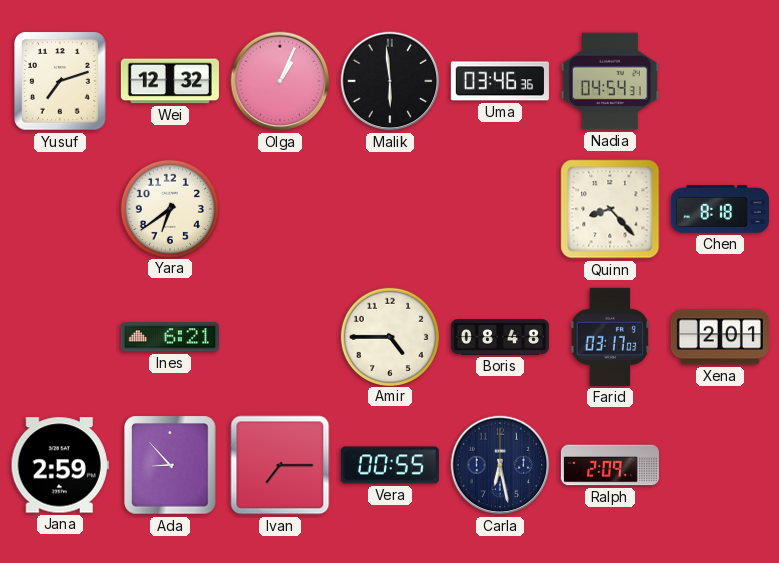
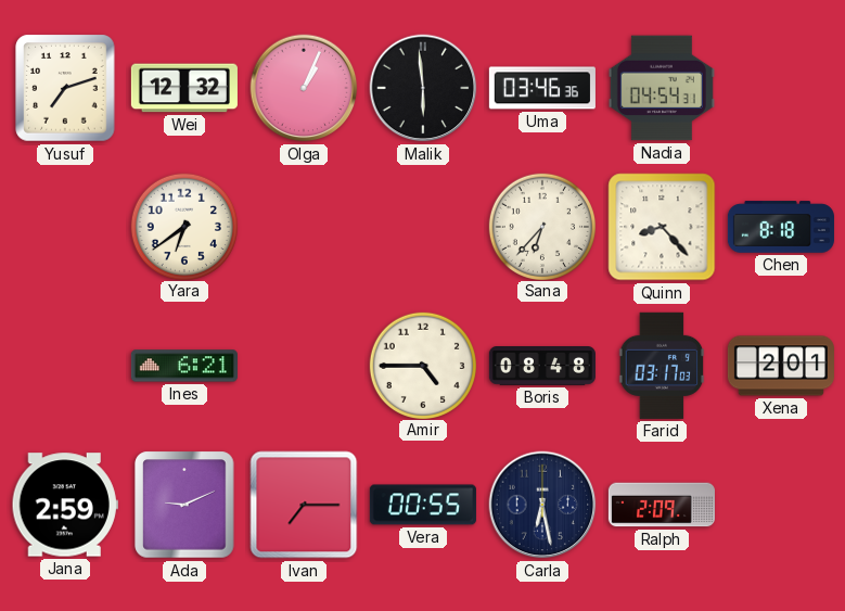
Sana: none -> 6:37
Ada: 8:53 -> 9:11
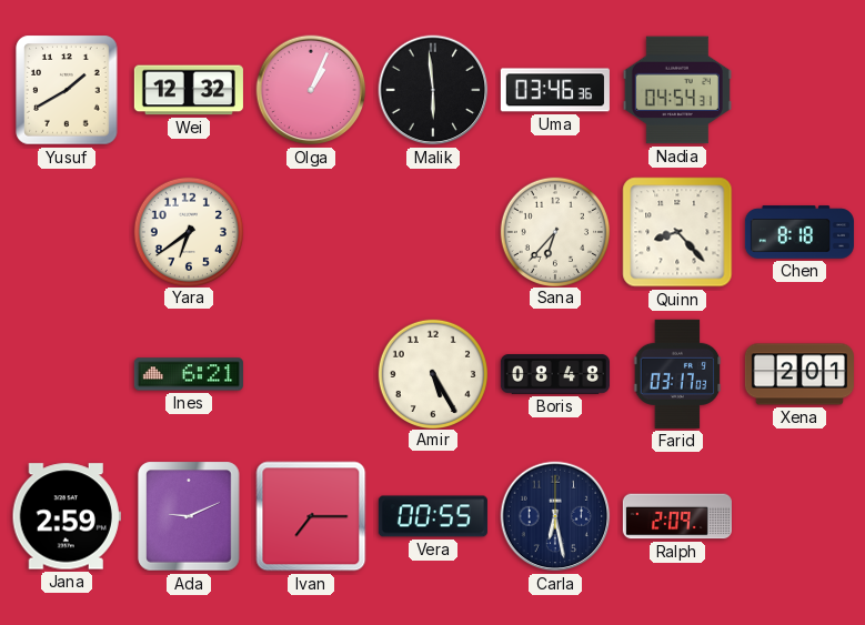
Yusuf: 7:12 -> 1:40
Amir: 4:45 -> 5:25
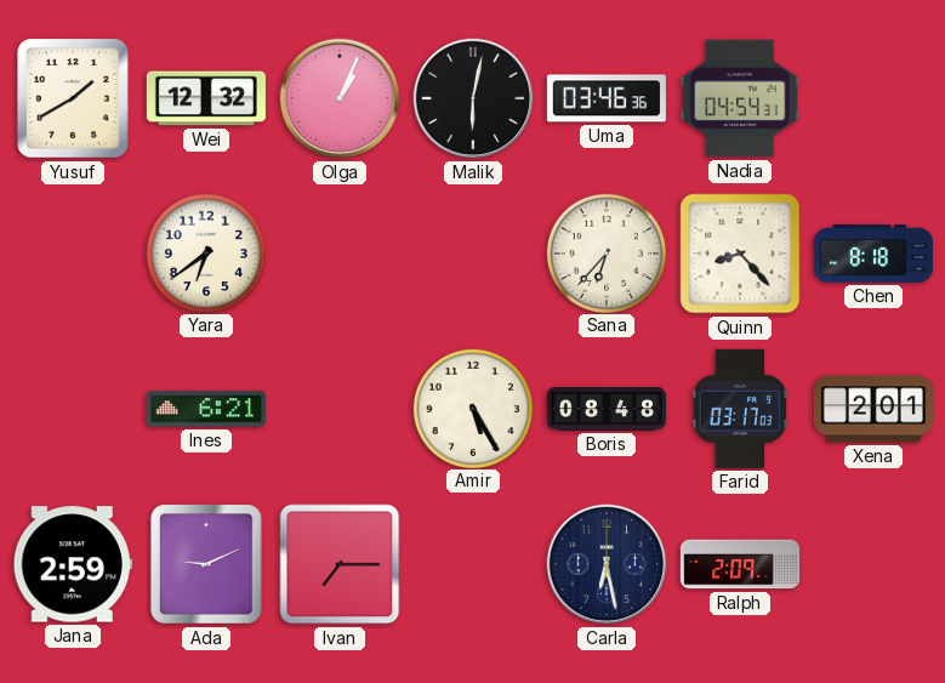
Malik: 5:59 -> 6:02
Vera: 00:55 -> none
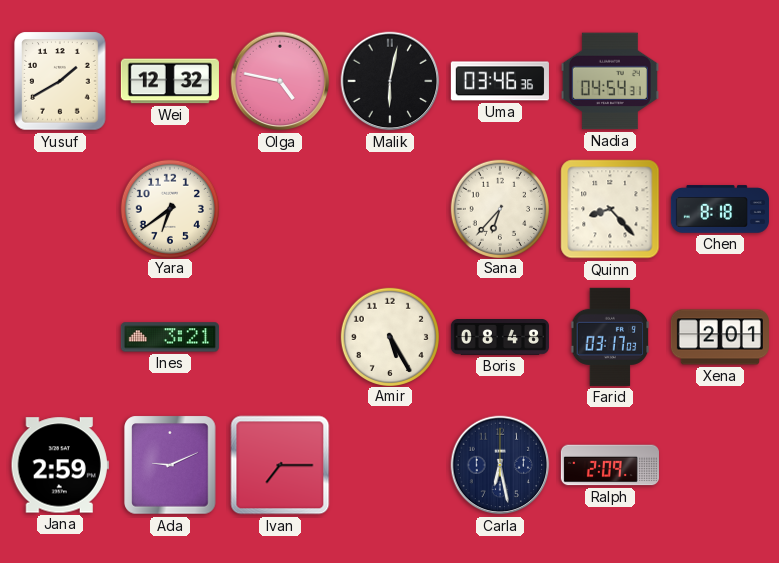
Olga: 1:04 -> 4:47
Ines: 6:21 -> 3:21
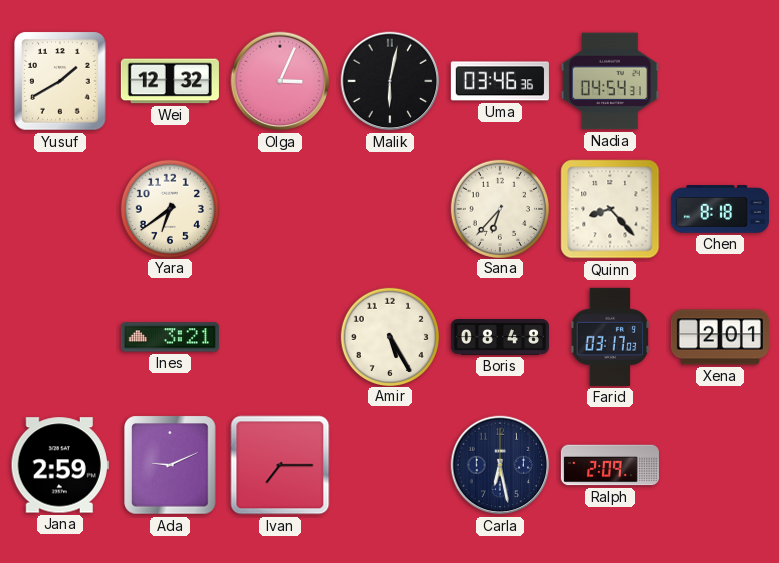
Olga: 4:47 -> 3:04
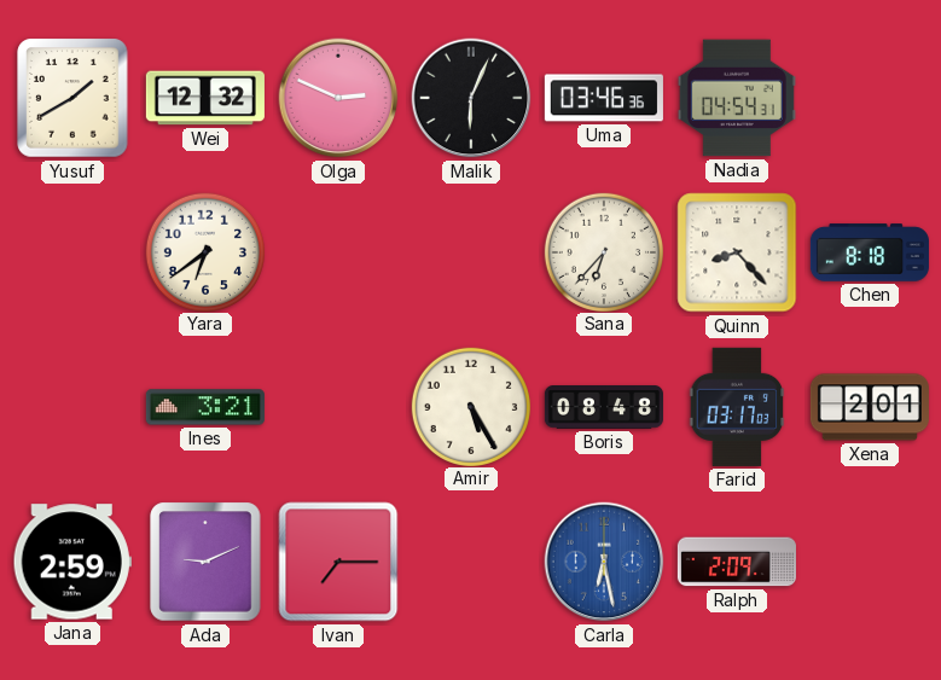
Olga: 3:04 -> 2:49
Malik: 6:02 -> 6:04
Carla dial: navy -> blue
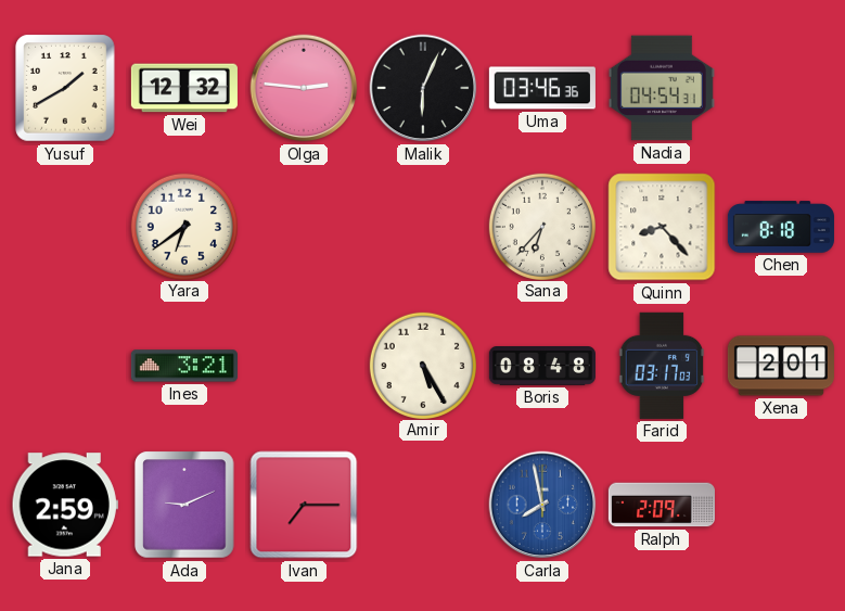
Olga: 2:49 -> 2:46
Carla: 6:28 -> 7:58
